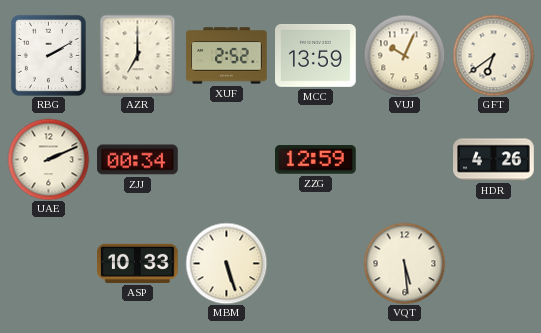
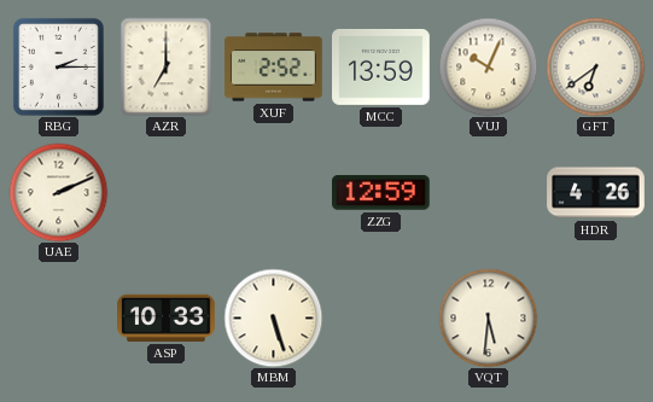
RBG: 2:10 -> 2:15
ZJJ: 00:34 -> none
VQT: 5:29 -> 5:31
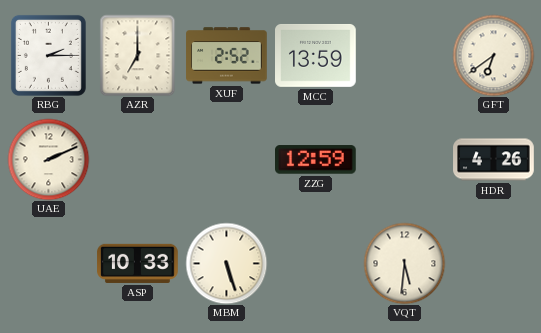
VUJ: 10:04 -> none
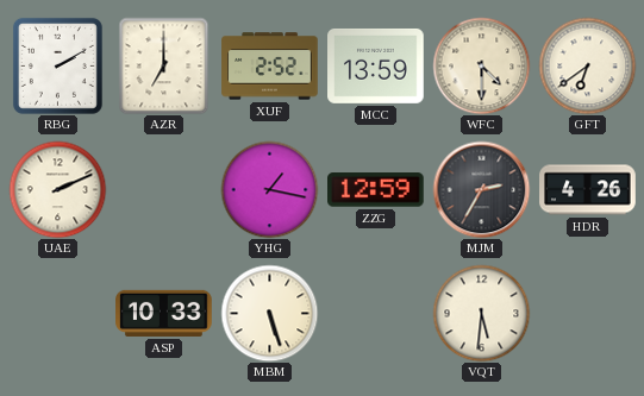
RBG: 2:15 -> 2:10
WFC: none -> 4:30
YHG: none -> 1:17
MJM: none -> 2:35
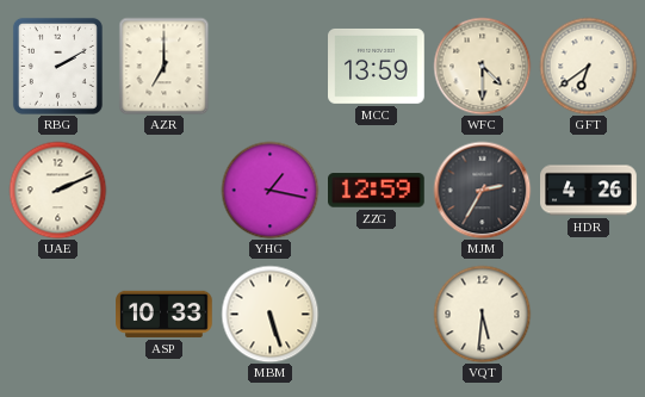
XUF: 2:52 -> none
